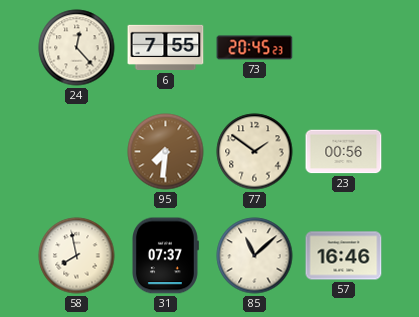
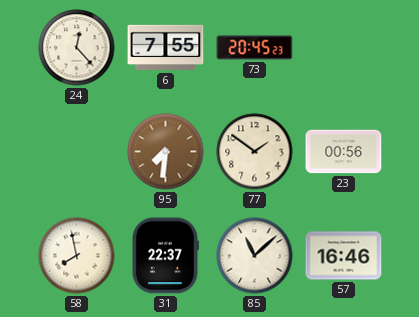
31: 07:37 -> 22:37
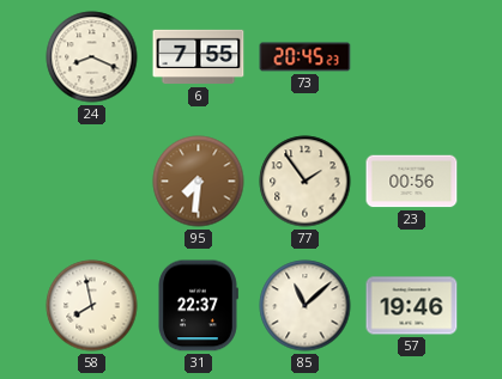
24: 12:23 -> 8:19
77: 1:51 -> 1:54
57: 16:46 -> 19:46
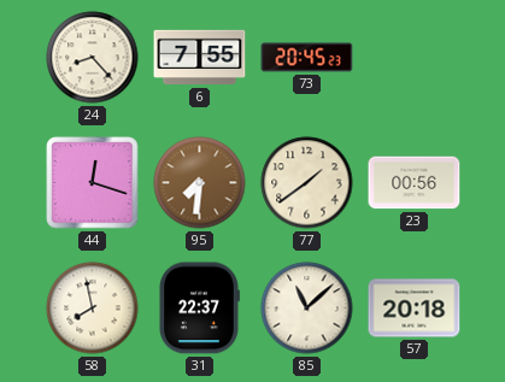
24: 8:19 -> 8:23
44: none -> 12:18
77: 1:54 -> 1:39
57: 19:46 -> 20:18
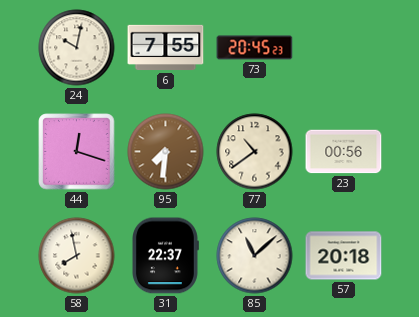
24: 8:23 -> 10:02
77: 1:39 -> 10:39
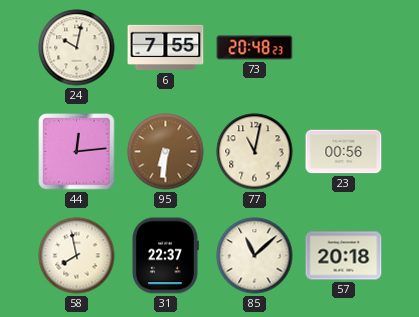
73: 20:45 -> 20:48
44: 12:18 -> 12:14
95: 7:31 -> 6:31
77: 10:39 -> 11:02
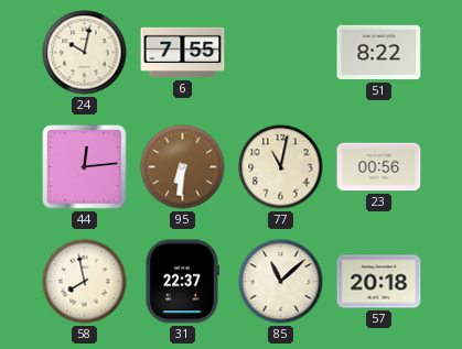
73: 20:48 -> none
51: none -> 8:22
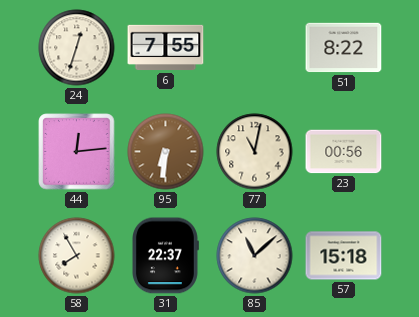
24: 10:02 -> 12:33
58: 7:58 -> 7:55
57: 20:18 -> 15:18
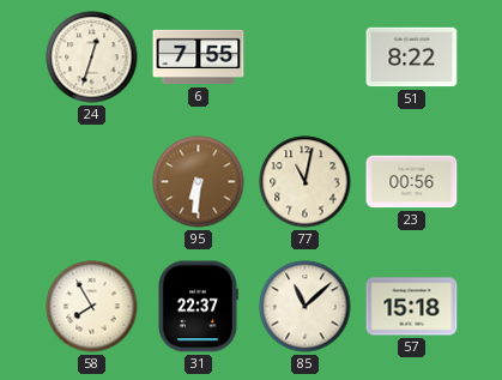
44: 12:14 -> none
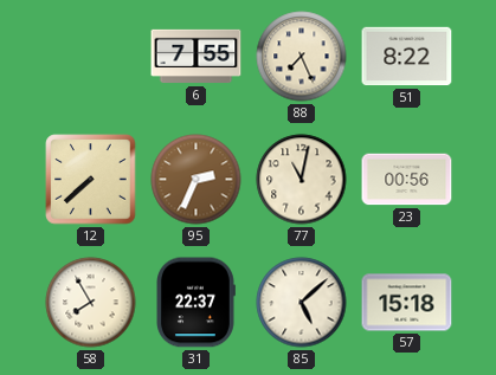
24: 12:33 -> none
88: none -> 7:26
12: none -> 7:38
95: 6:31 -> 2:34
85: 11:08 -> 5:08
